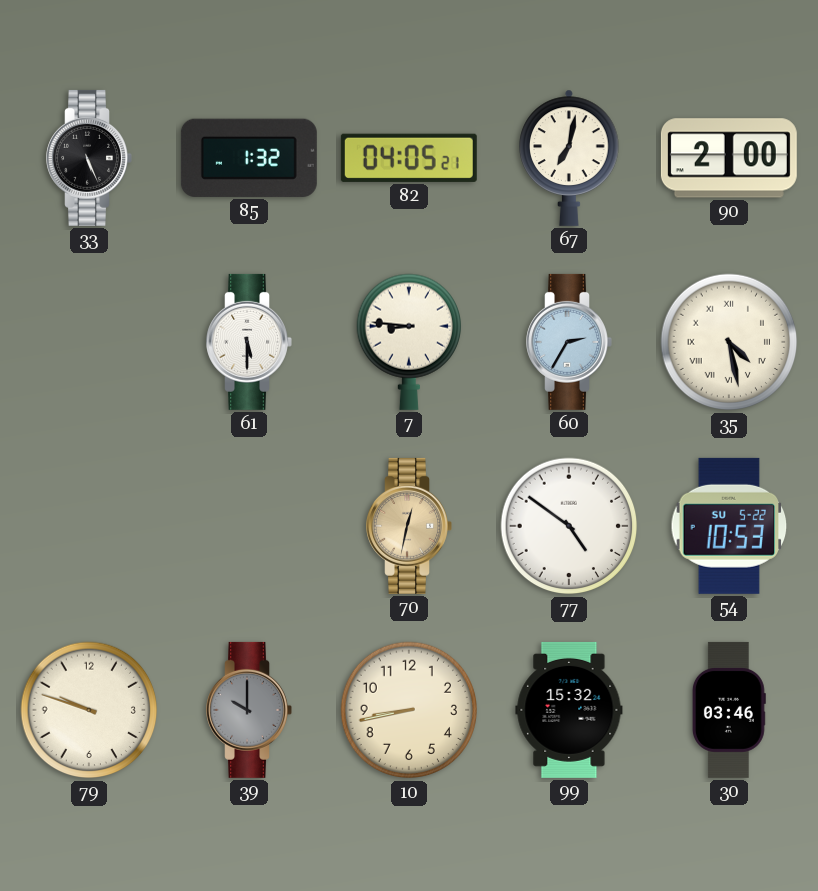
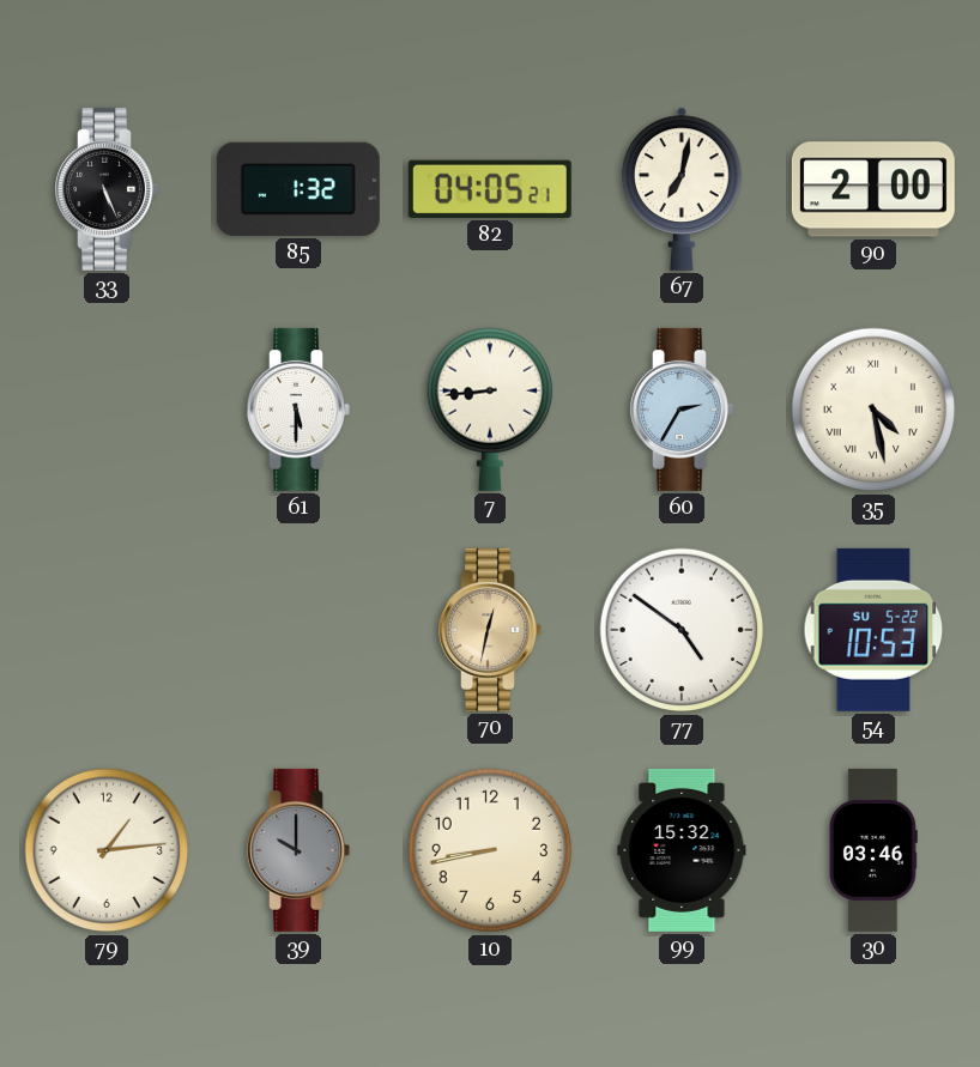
7: 8:46 -> 8:44
79: 9:48 -> 1:14
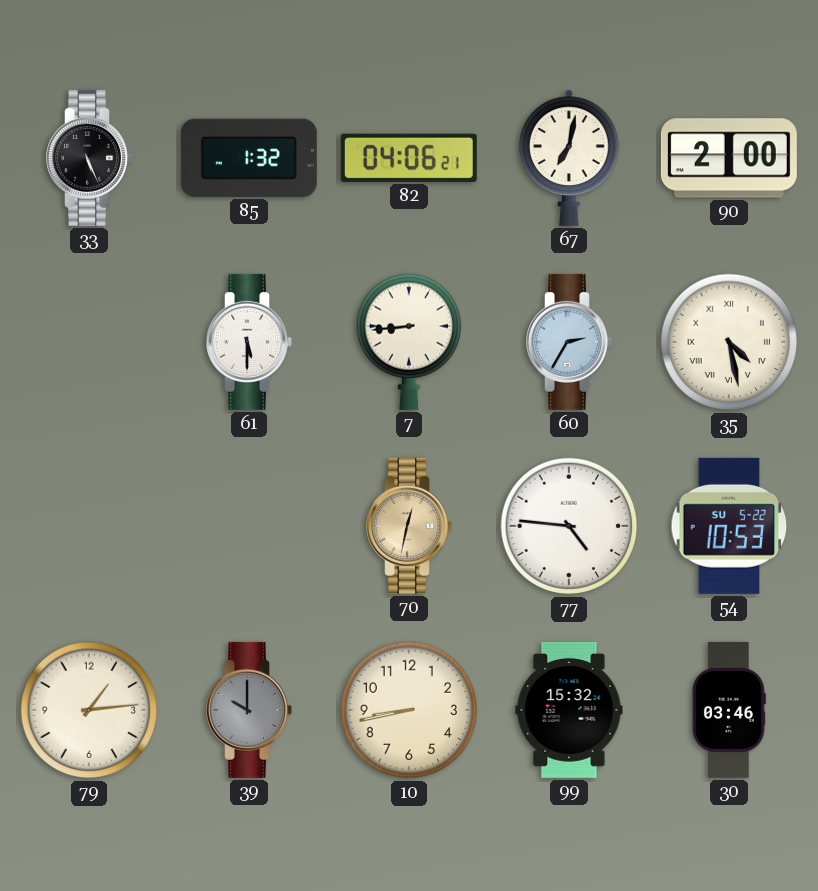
82: 04:05 -> 04:06
77: 4:51 -> 4:46
